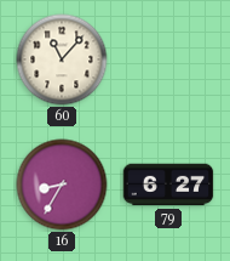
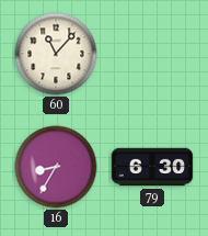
79: 6:27 -> 6:30
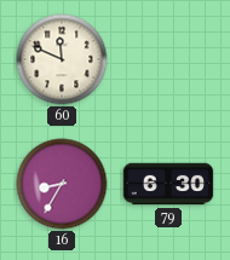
60: 11:07 -> 11:49
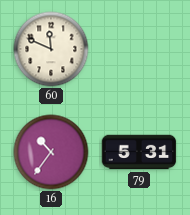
16: 8:35 -> 10:36
79: 6:30 -> 5:31
